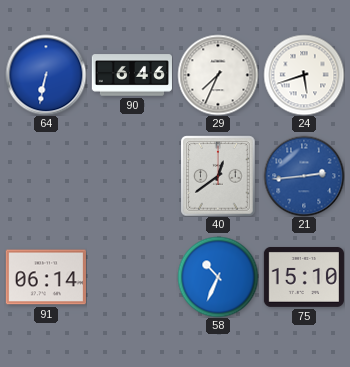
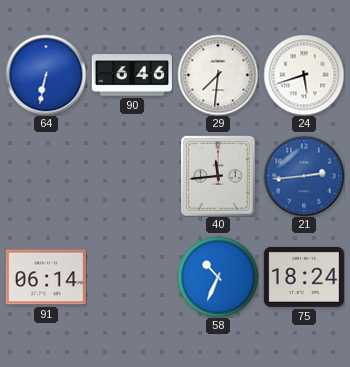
29: 7:34 -> 7:31
40: 12:39 -> 11:44
75: 15:10 -> 18:24
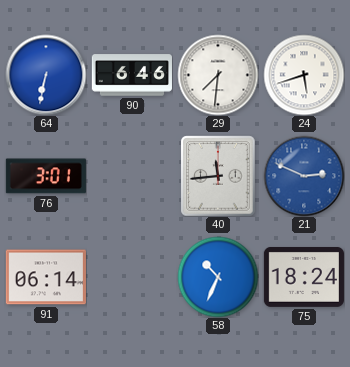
76: none -> 3:01
21: 2:44 -> 2:49
